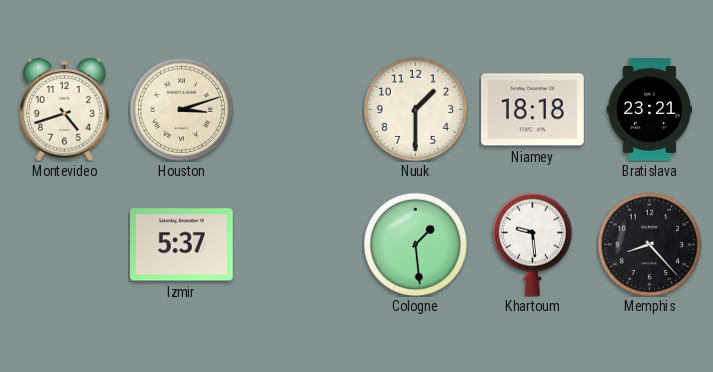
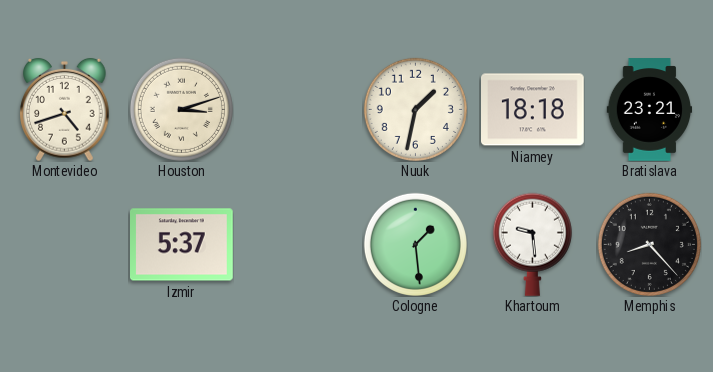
Nuuk: 1:30 -> 1:32
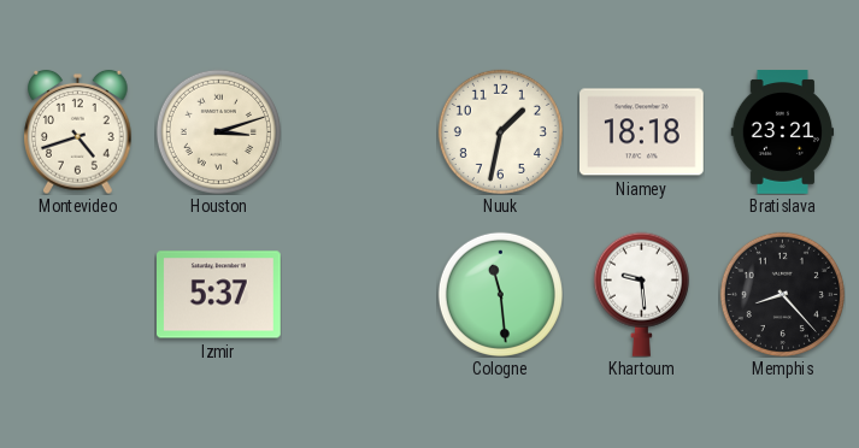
Cologne: 1:29 -> 11:29
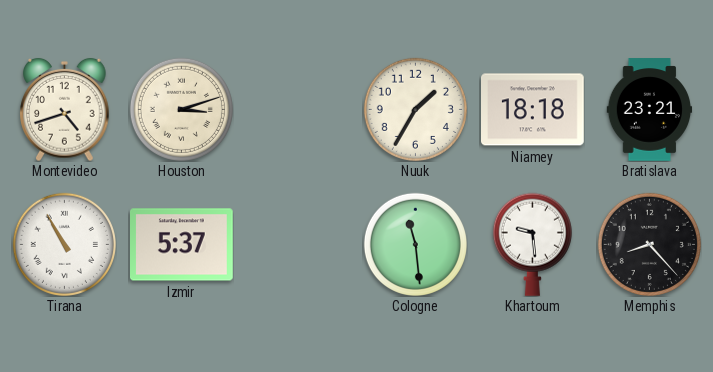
Nuuk: 1:32 -> 1:35
Tirana: none -> 10:55
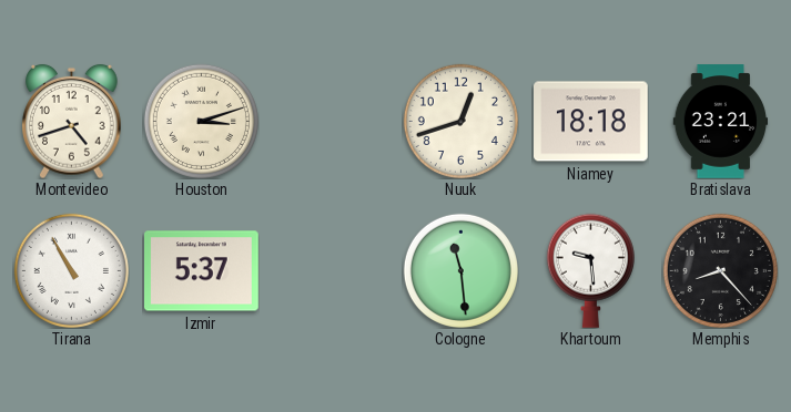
Nuuk: 1:35 -> 12:42
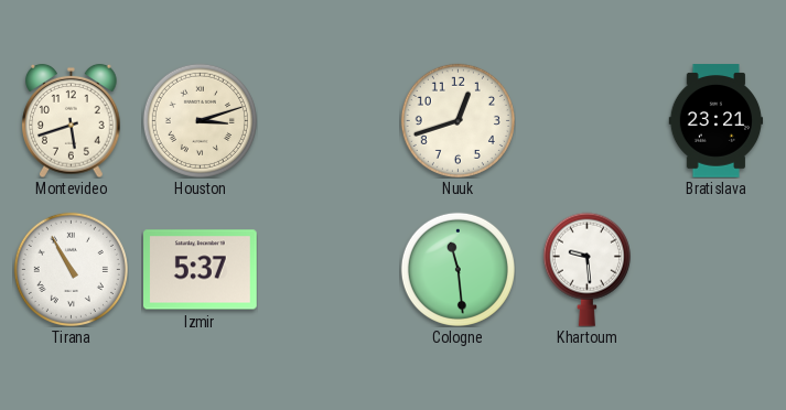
Montevideo: 4:42 -> 5:42
Niamey: 18:18 -> none
Memphis: 8:23 -> none
